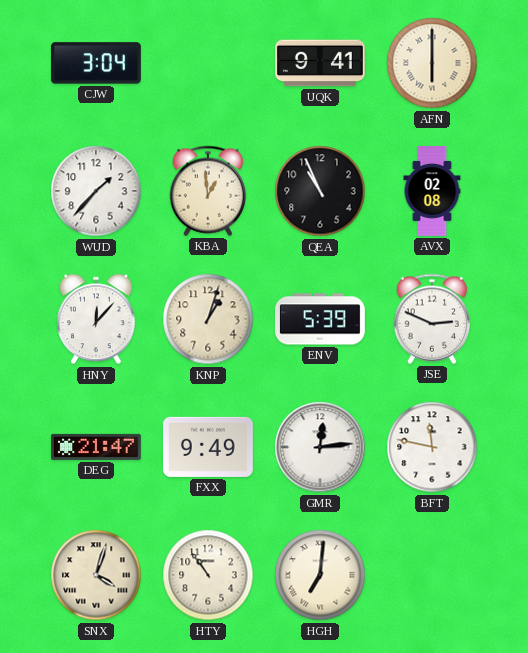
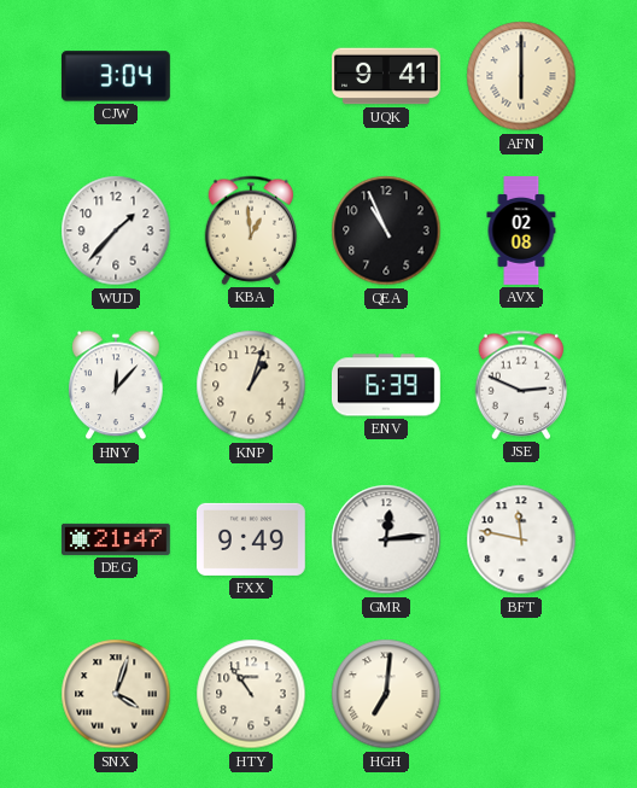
ENV: 5:39 -> 6:39
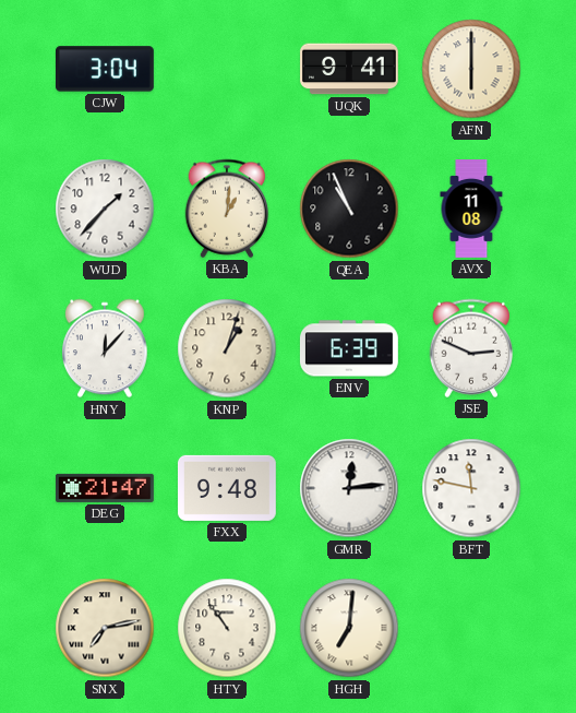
KBA: 12:59 -> 1:01
AVX: 02:08 -> 11:08
FXX: 9:49 -> 9:48
SNX: 4:03 -> 7:13
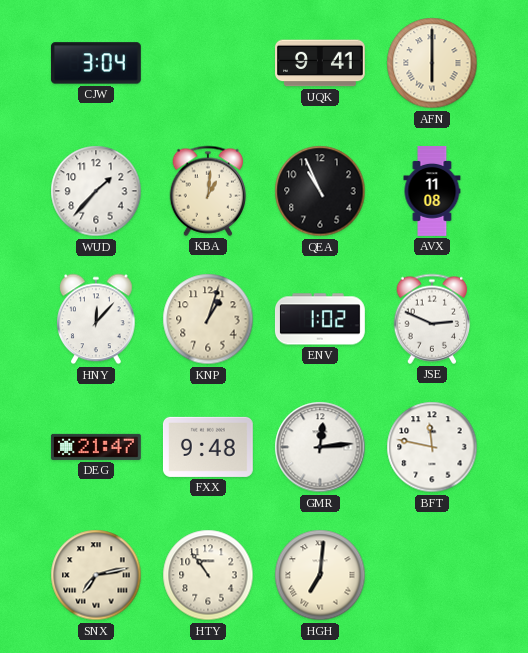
ENV: 6:39 -> 1:02
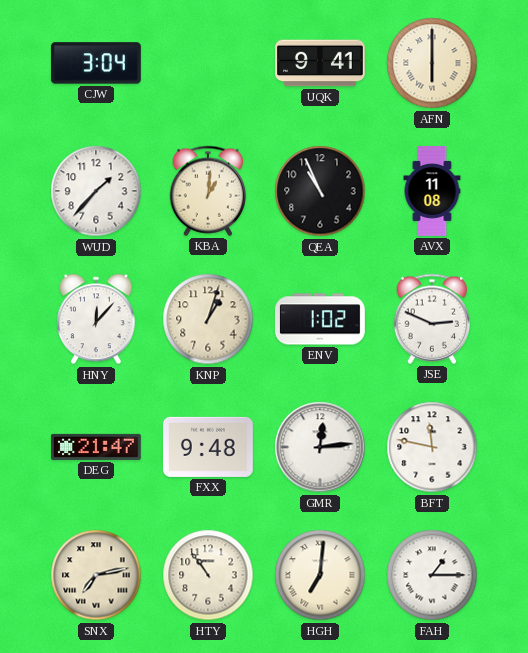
FAH: none -> 1:15
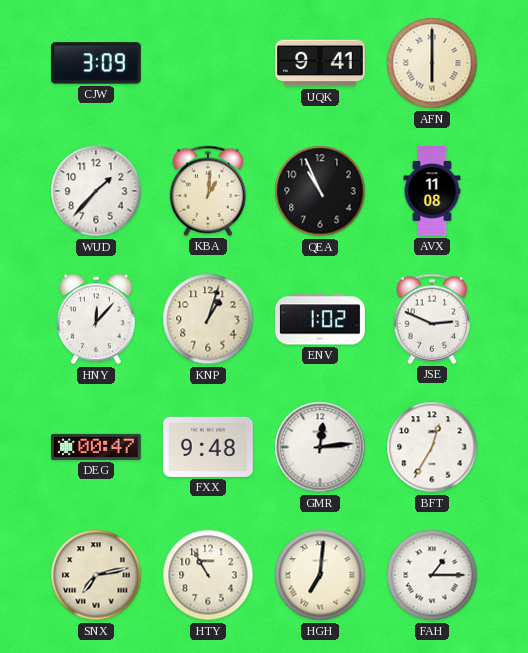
CJW: 3:04 -> 3:09
DEG: 21:47 -> 00:47
BFT: 11:47 -> 12:35
HTY: 10:54 -> 10:55
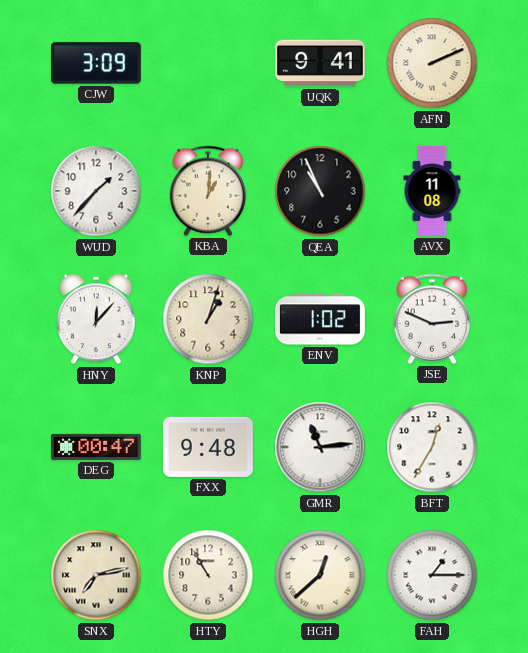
AFN: 6:00 -> 2:11
GMR: 12:14 -> 11:14
HGH: 7:01 -> 12:38
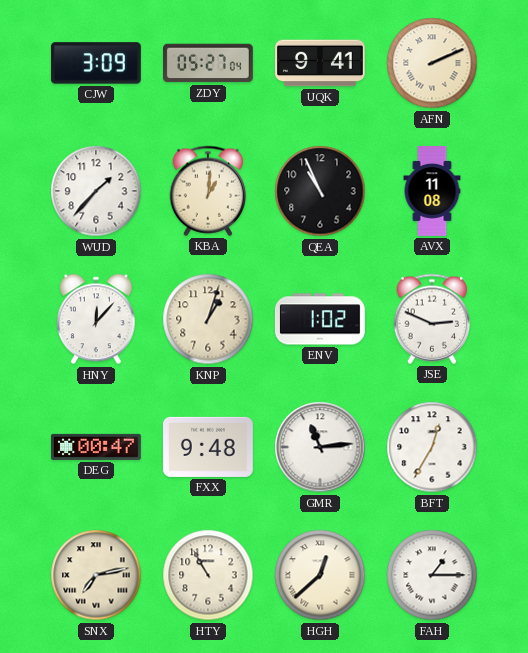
ZDY: none -> 05:27
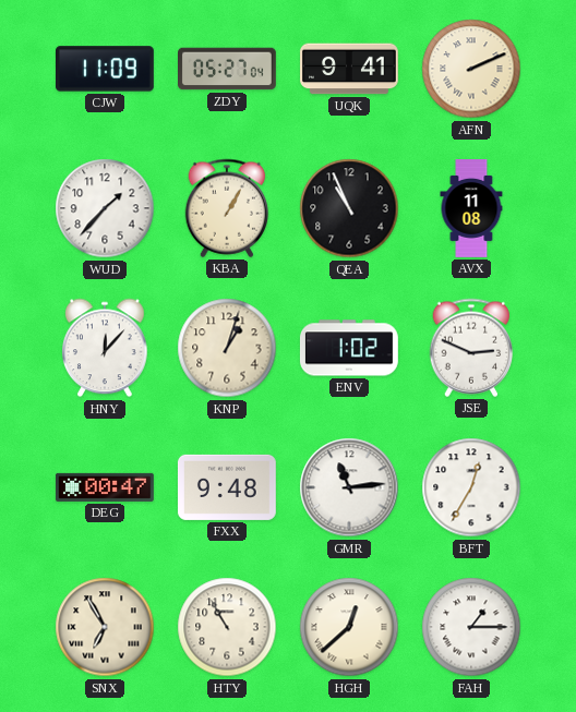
CJW: 3:09 -> 11:09
KBA: 1:01 -> 1:05
SNX: 7:13 -> 6:55
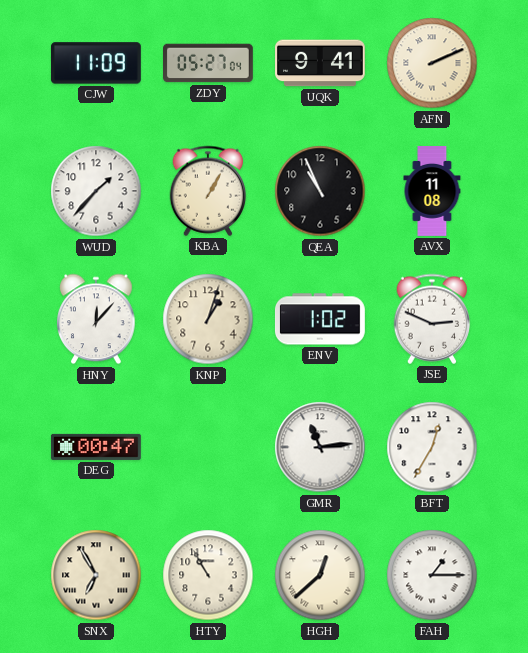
FXX: 9:48 -> none
